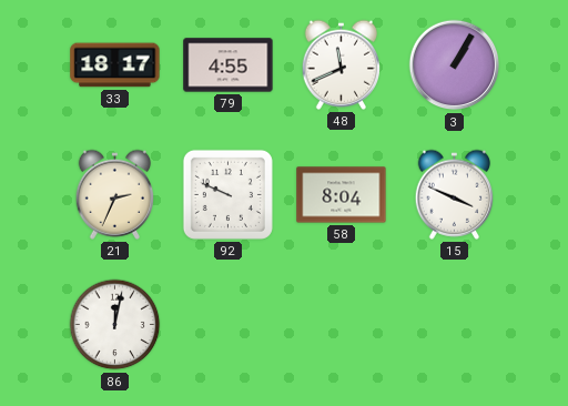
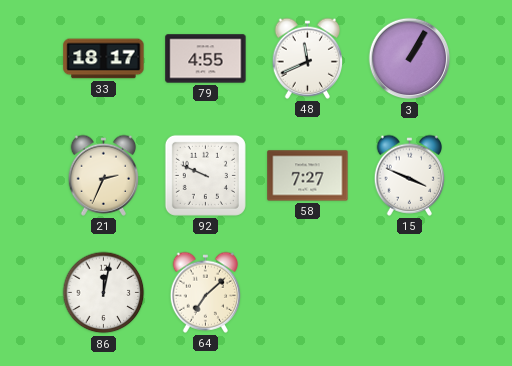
58: 8:04 -> 7:27
64: none -> 7:08
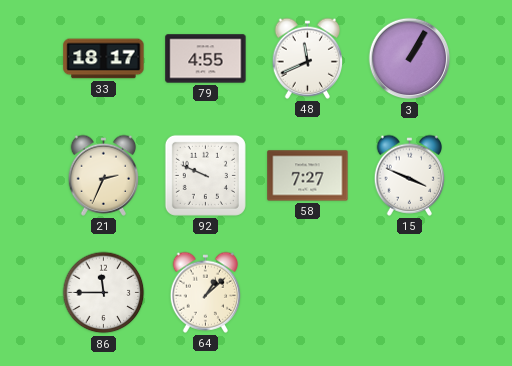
86: 12:02 -> 11:45
64: 7:08 -> 1:08
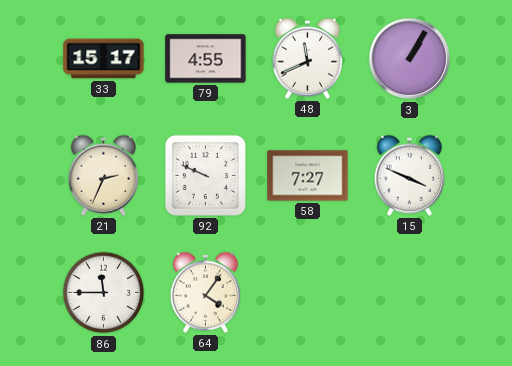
33: 18:17 -> 15:17
64: 1:08 -> 4:06
